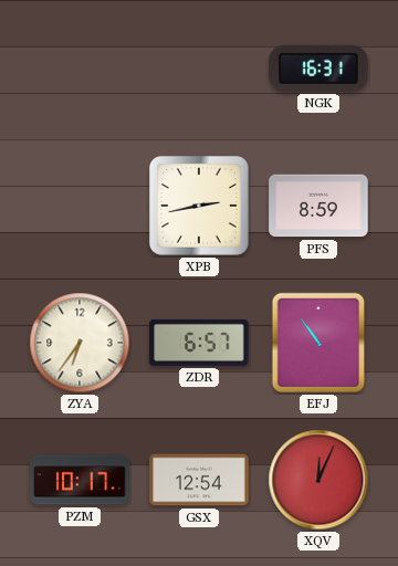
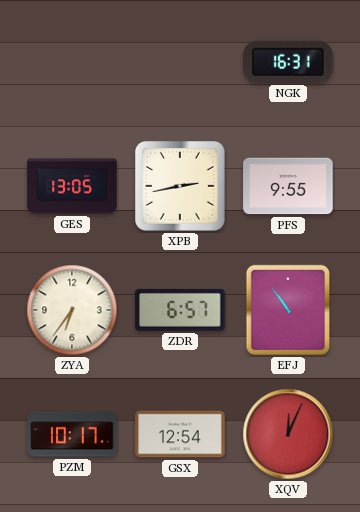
GES: none -> 13:05
PFS: 8:59 -> 9:55
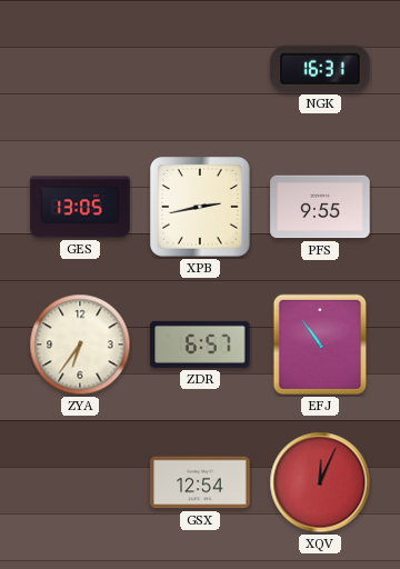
PZM: 10:17 -> none
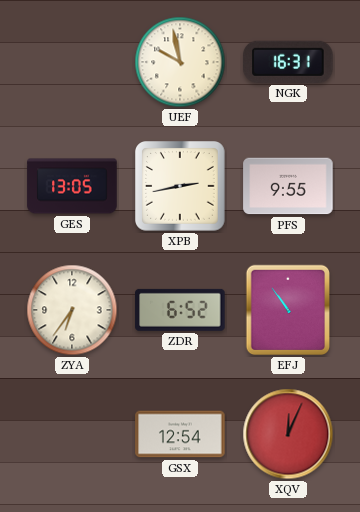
UEF: none -> 9:58
ZDR: 6:57 -> 6:52
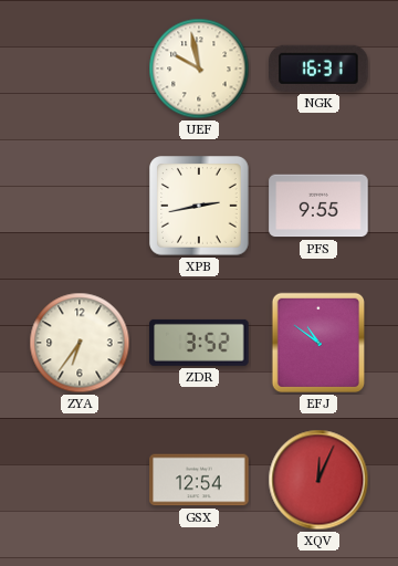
GES: 13:05 -> none
ZDR: 6:52 -> 3:52
EFJ: 10:54 -> 10:51
